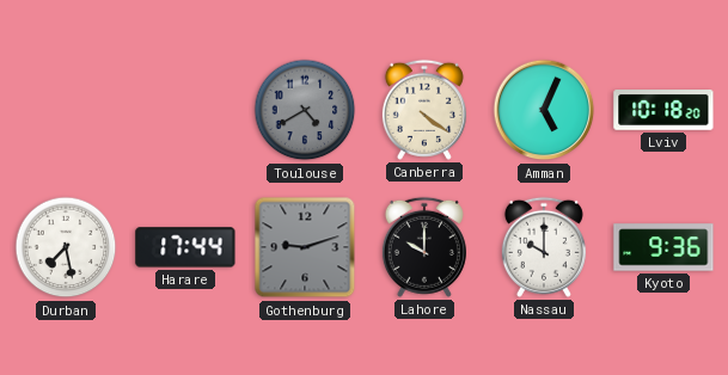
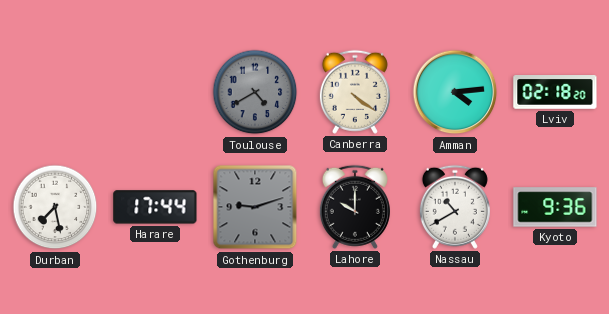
Amman: 5:04 -> 4:14
Lviv: 10:18 -> 02:18
Nassau: 10:00 -> 10:40
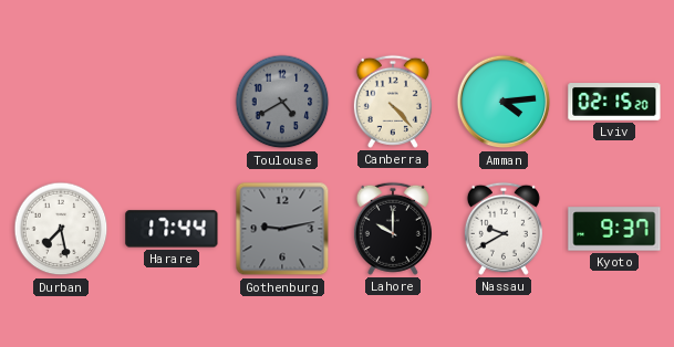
Canberra: 4:21 -> 4:23
Lviv: 02:18 -> 02:15
Gothenburg: 9:12 -> 9:13
Nassau: 10:40 -> 9:40
Kyoto: 9:36 -> 9:37
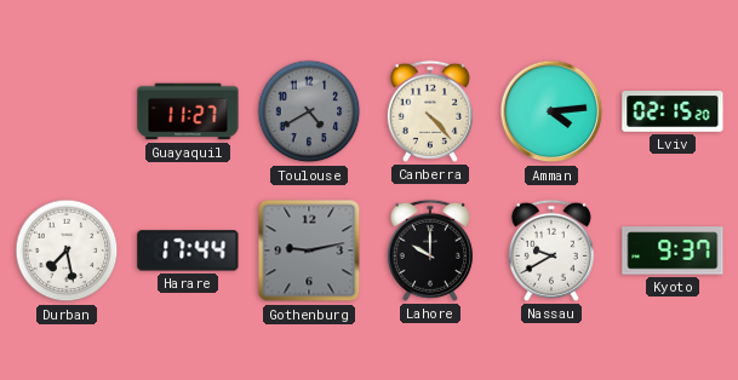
Guayaquil: none -> 11:27
